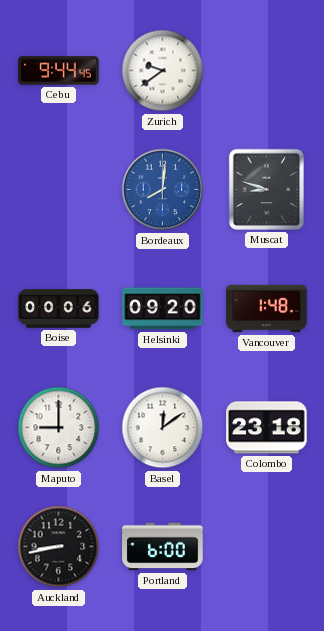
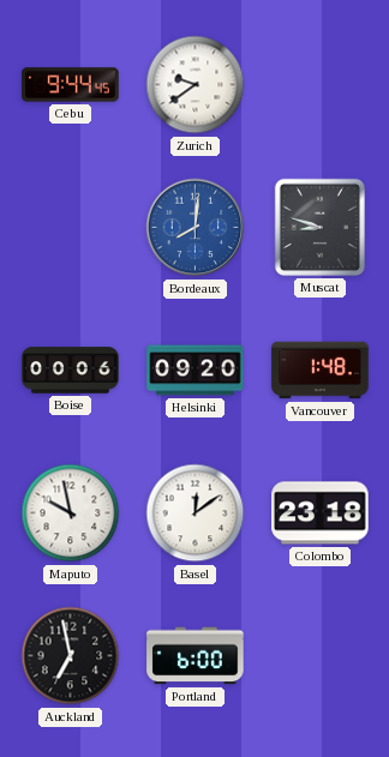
Maputo: 9:00 -> 9:58
Auckland: 8:43 -> 6:58
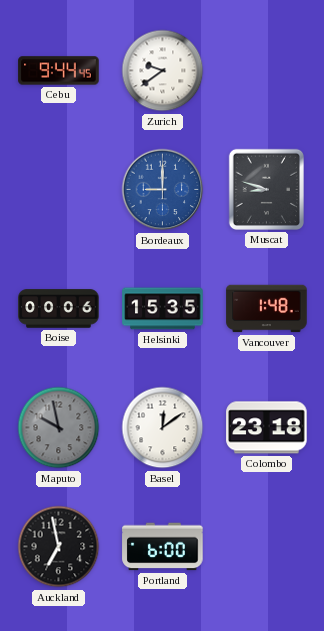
Bordeaux: 8:01 -> 9:00
Helsinki: 09:20 -> 15:35
Maputo dial: white -> grey
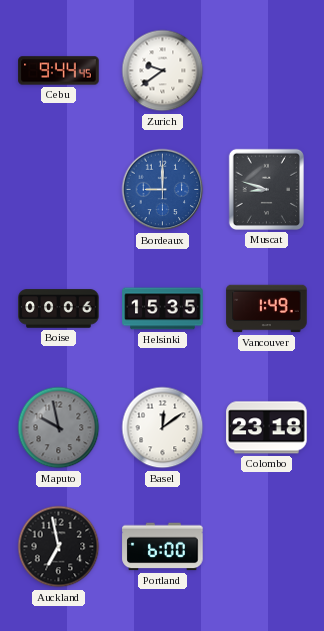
Vancouver: 1:48 -> 1:49
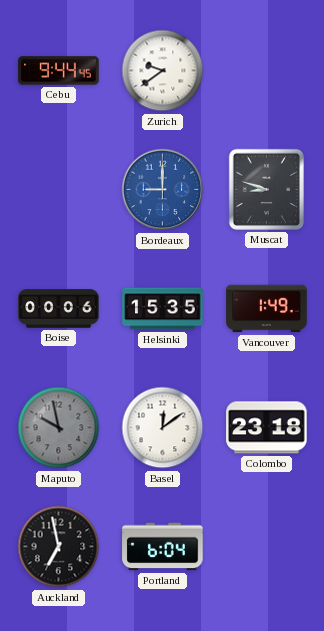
Portland: 6:00 -> 6:04
